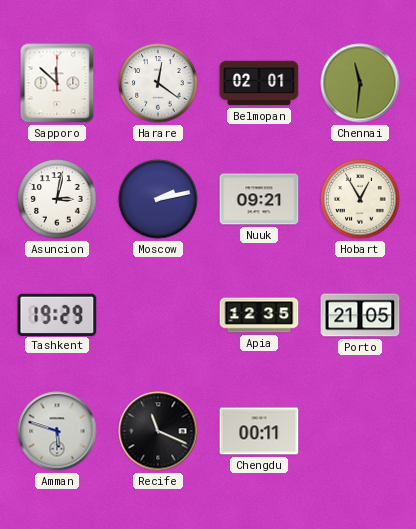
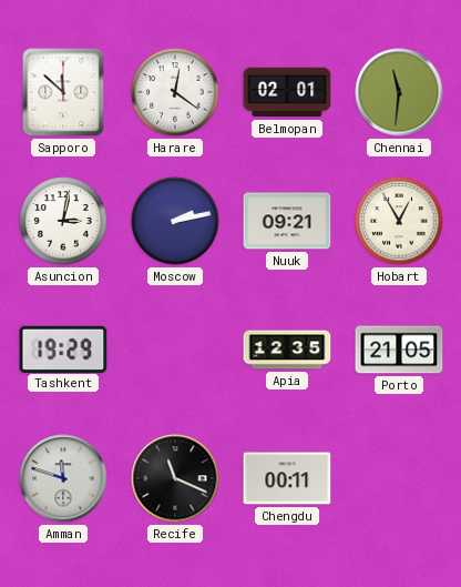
Amman: 5:48 -> 11:48
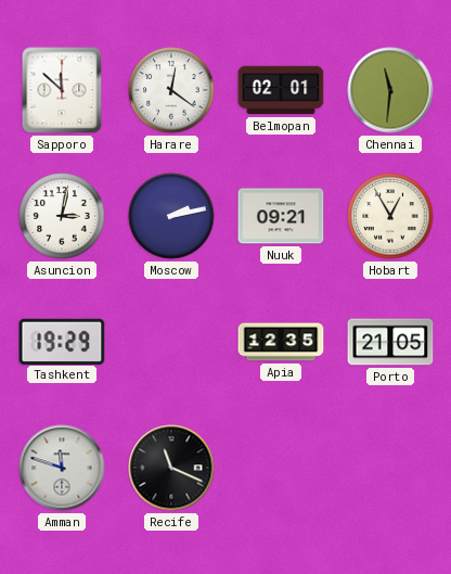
Chengdu: 00:11 -> none
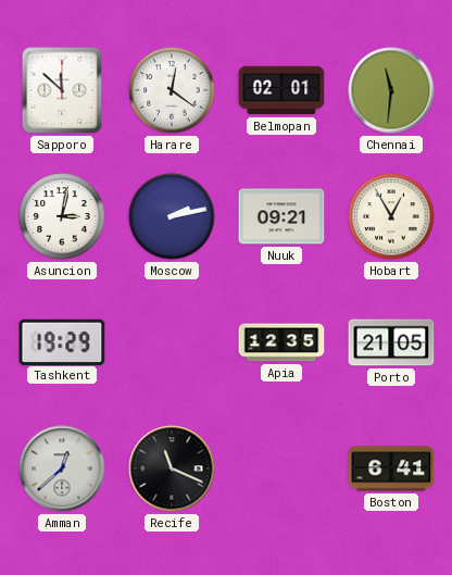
Amman: 11:48 -> 12:38
Boston: none -> 6:41
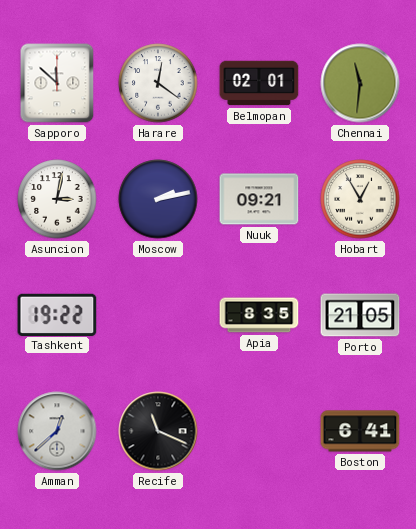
Tashkent: 19:29 -> 19:22
Apia: 12:35 -> 8:35
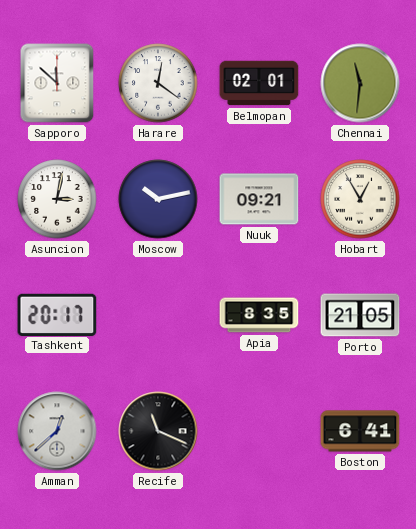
Moscow: 2:13 -> 10:13
Tashkent: 19:22 -> 20:17
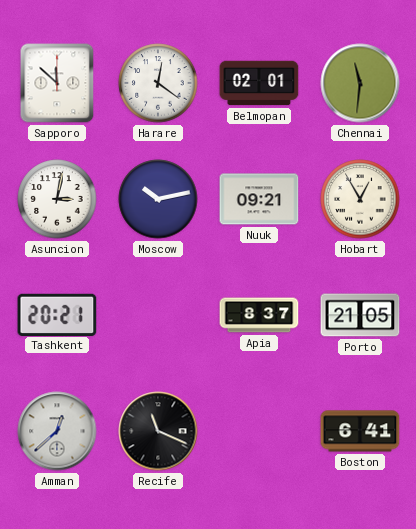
Tashkent: 20:17 -> 20:21
Apia: 8:35 -> 8:37
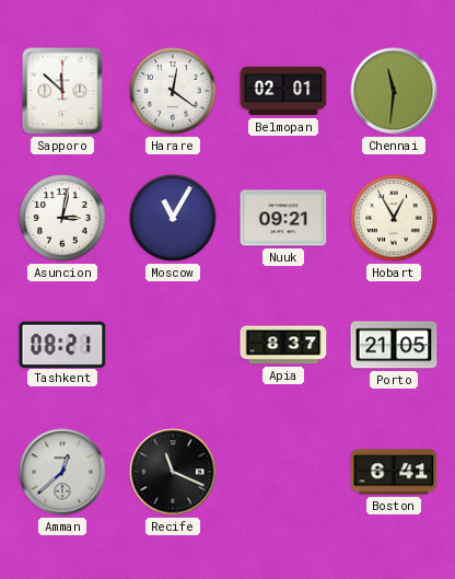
Moscow: 10:13 -> 11:05
Tashkent: 20:21 -> 08:21
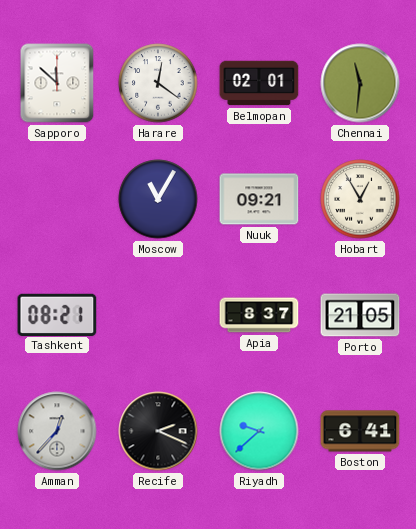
Asuncion: 3:02 -> none
Amman: 12:38 -> 12:37
Recife: 11:19 -> 2:19
Riyadh: none -> 9:38
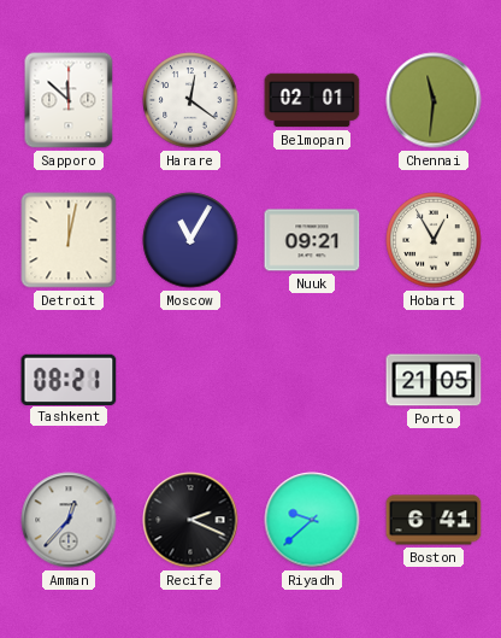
Detroit: none -> 12:02
Apia: 8:37 -> none
